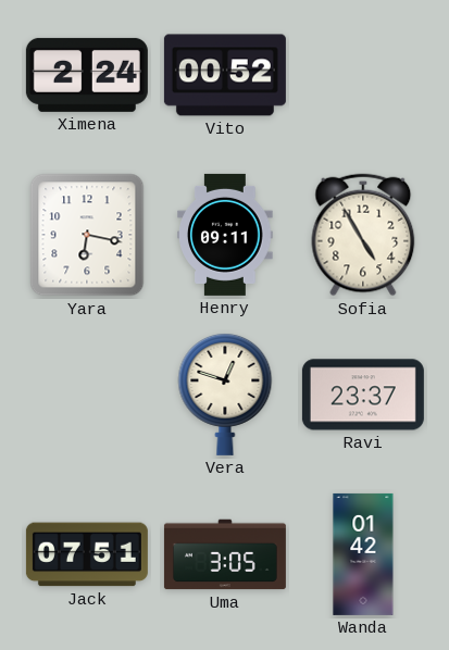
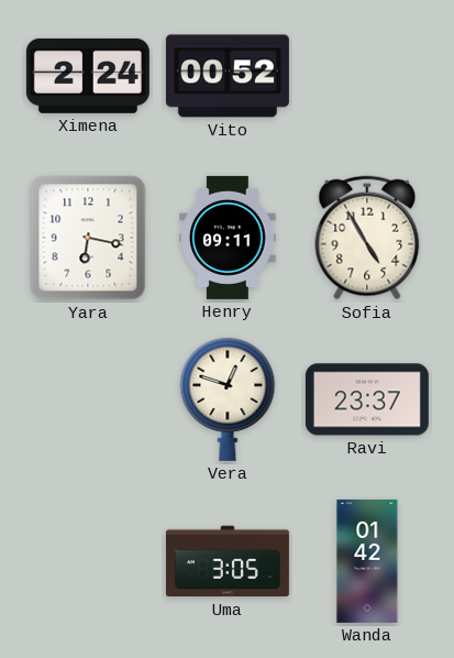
Jack: 07:51 -> none
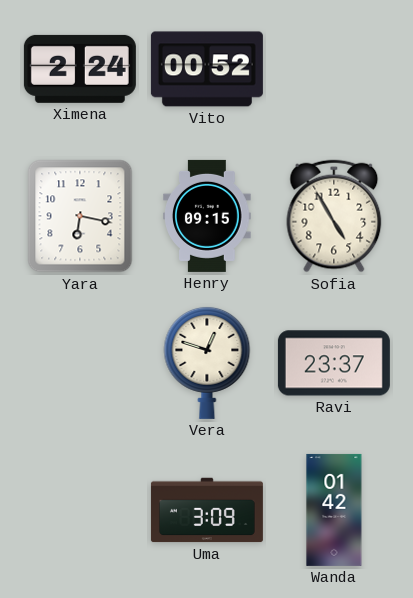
Henry: 09:11 -> 09:15
Uma: 3:05 -> 3:09
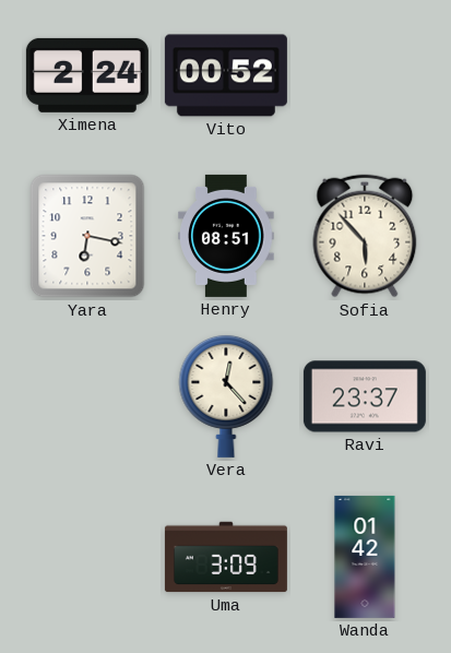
Henry: 09:15 -> 08:51
Sofia: 4:55 -> 5:53
Vera: 12:48 -> 12:23
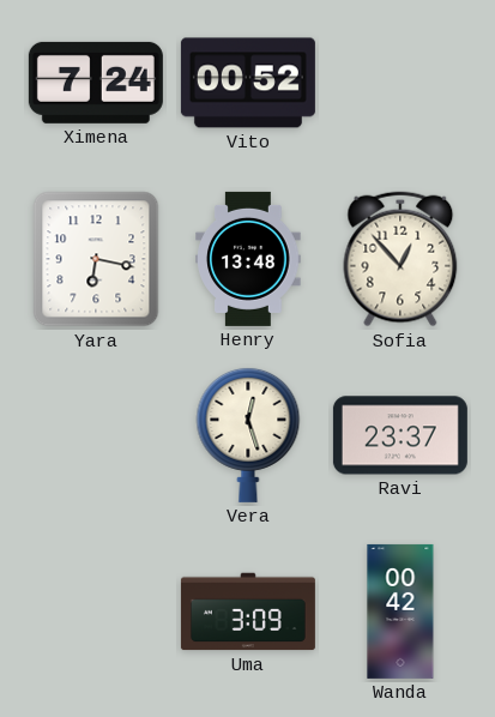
Ximena: 2:24 -> 7:24
Henry: 08:51 -> 13:48
Sofia: 5:53 -> 12:53
Vera: 12:23 -> 12:27
Wanda: 01:42 -> 00:42
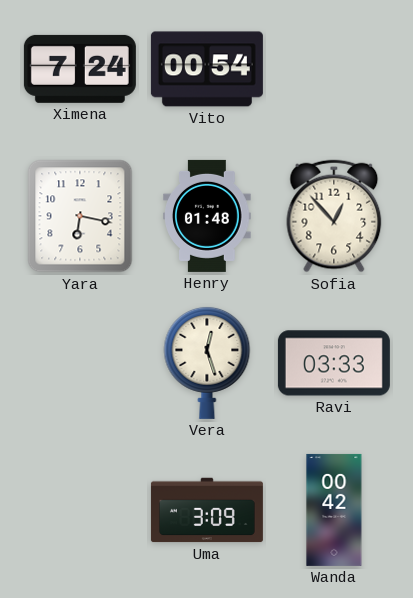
Vito: 00:52 -> 00:54
Henry: 13:48 -> 01:48
Ravi: 23:37 -> 03:33
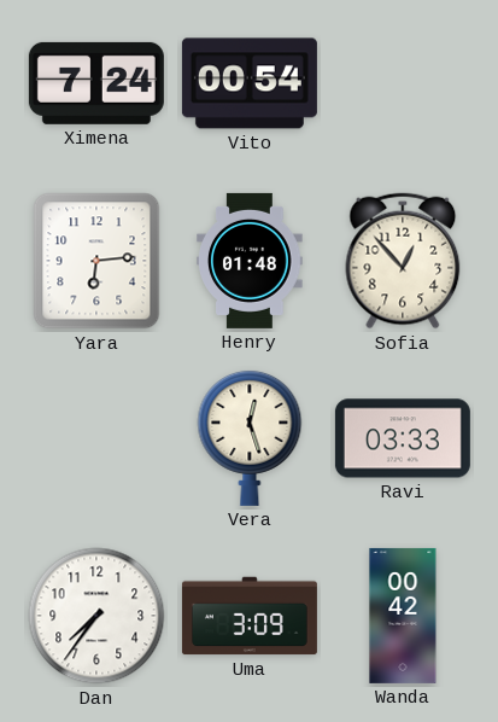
Yara: 6:17 -> 6:14
Dan: none -> 7:36
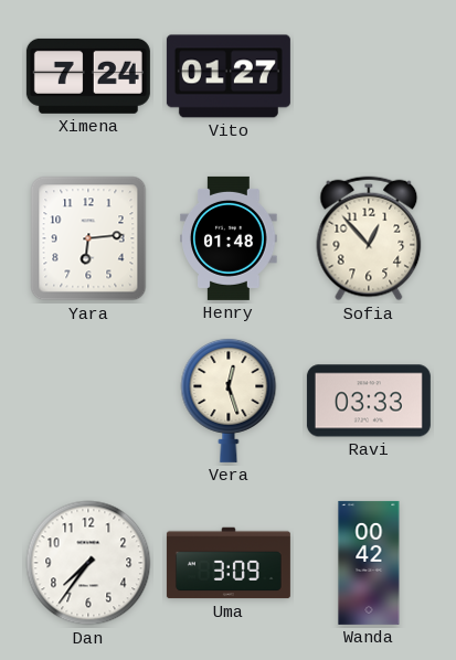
Vito: 00:54 -> 01:27
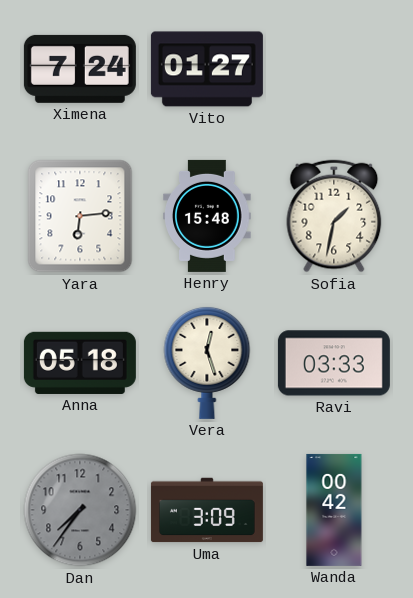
Henry: 01:48 -> 15:48
Sofia: 12:53 -> 1:32
Anna: none -> 05:18
Dan dial: white -> grey
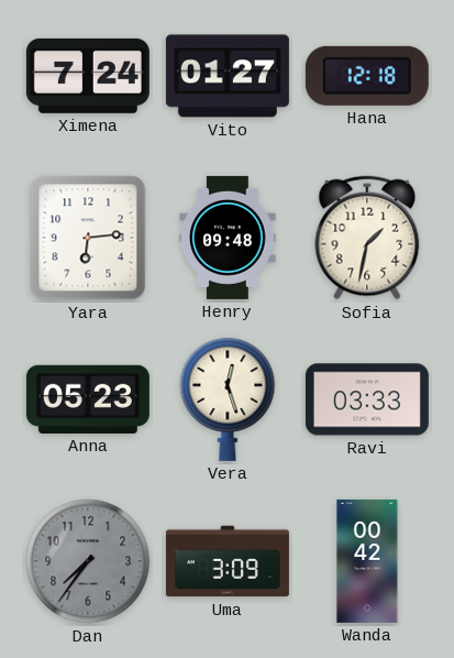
Hana: none -> 12:18
Henry: 15:48 -> 09:48
Anna: 05:18 -> 05:23
